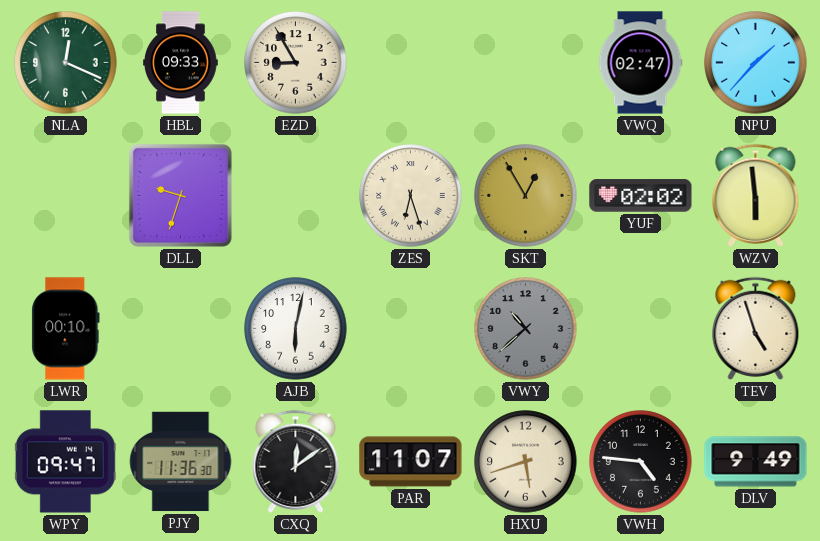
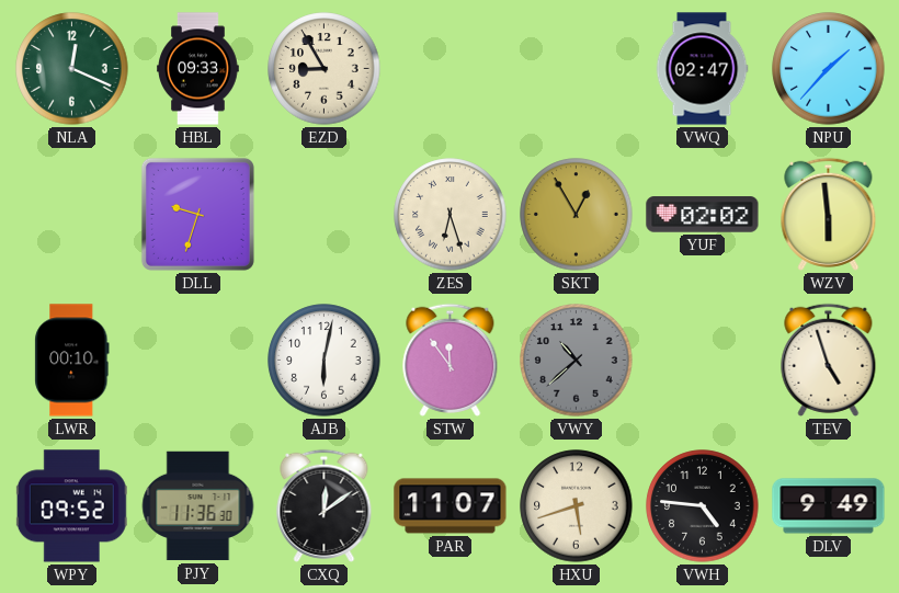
STW: none -> 11:54
WPY: 09:47 -> 09:52
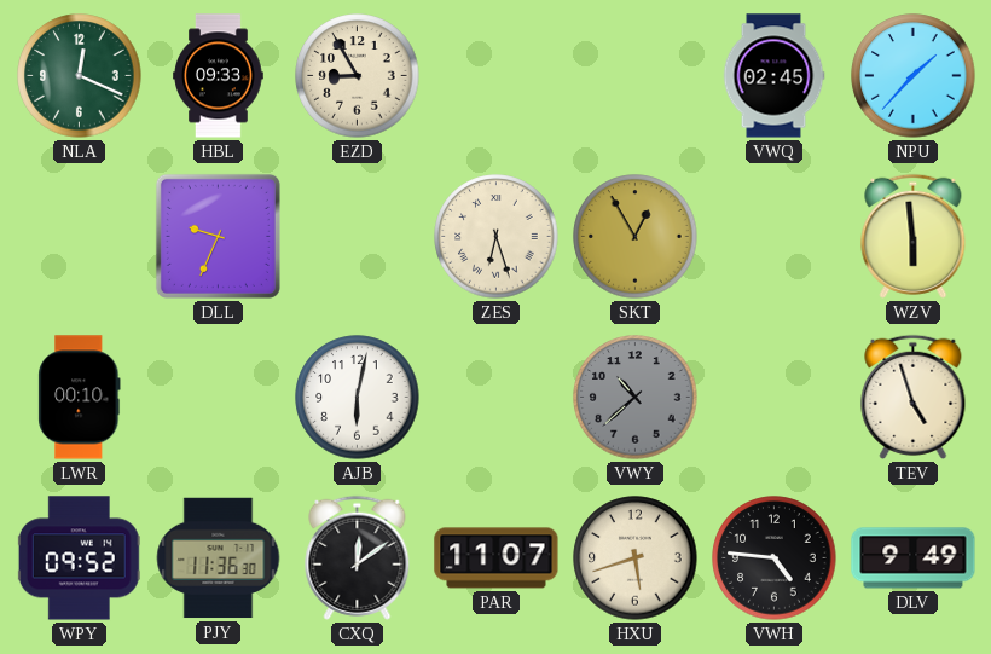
VWQ: 02:47 -> 02:45
DLL: 9:33 -> 9:34
YUF: 02:02 -> none
STW: 11:54 -> none
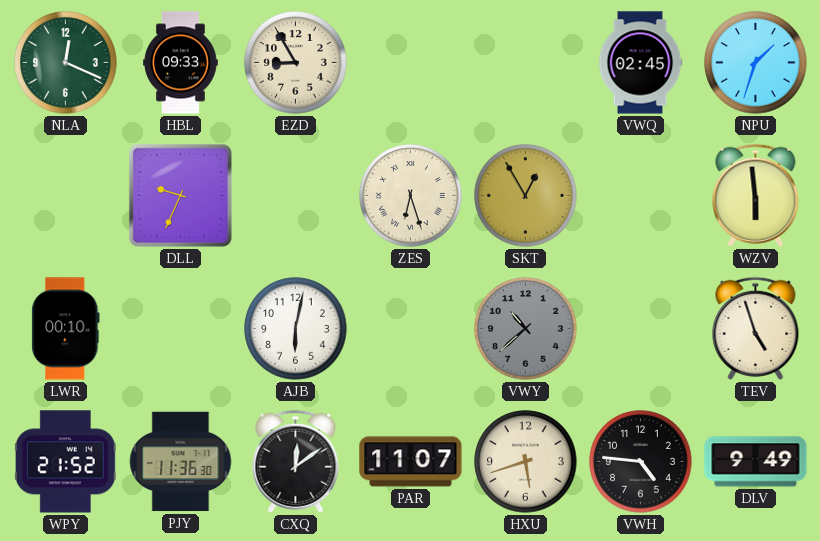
NPU: 1:37 -> 1:33
WPY: 09:52 -> 21:52
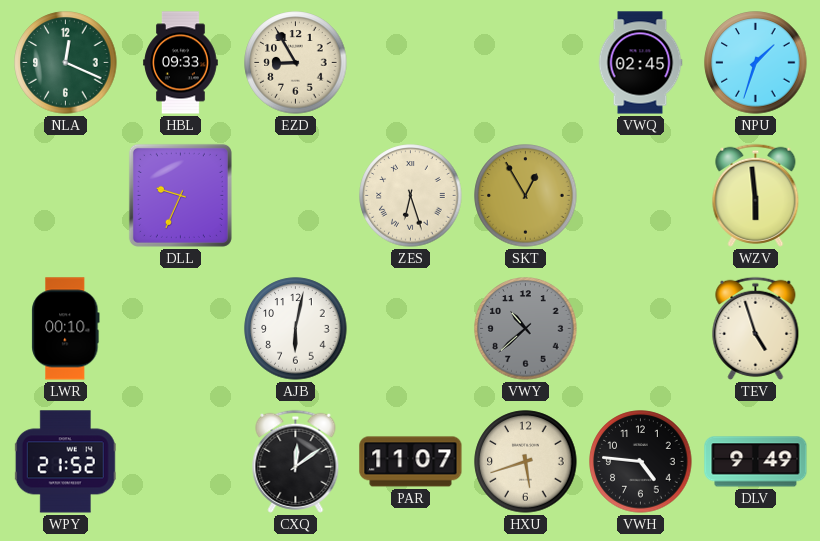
PJY: 11:36 -> none
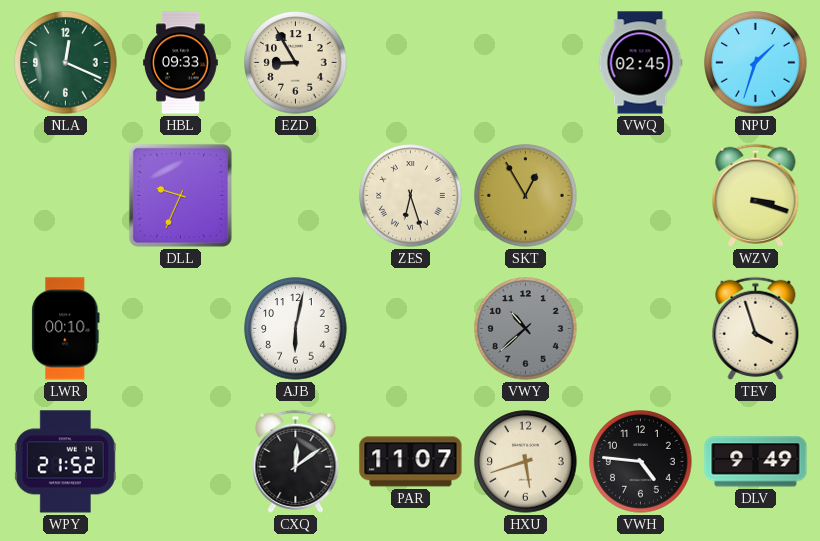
WZV: 5:59 -> 3:18
TEV: 4:57 -> 3:57
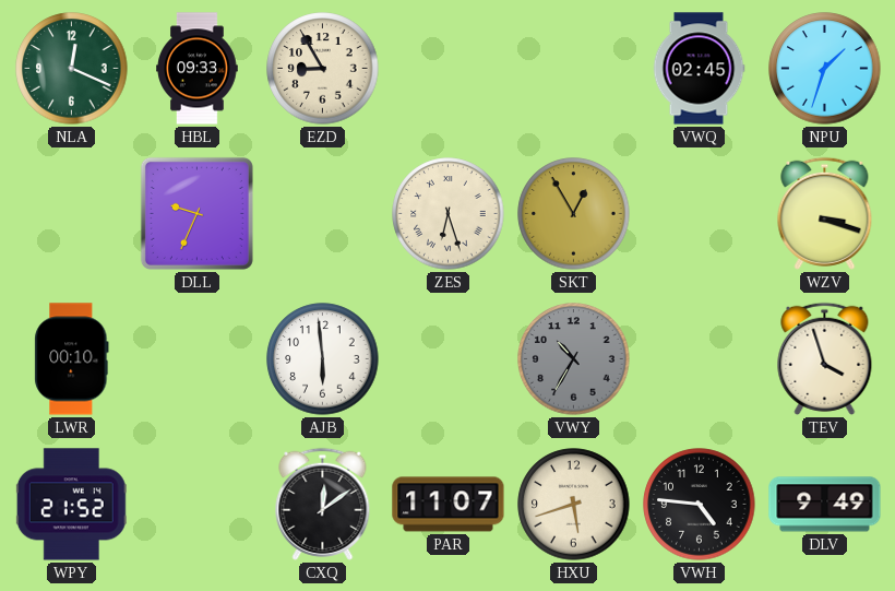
AJB: 6:02 -> 5:59
VWY: 10:38 -> 10:35
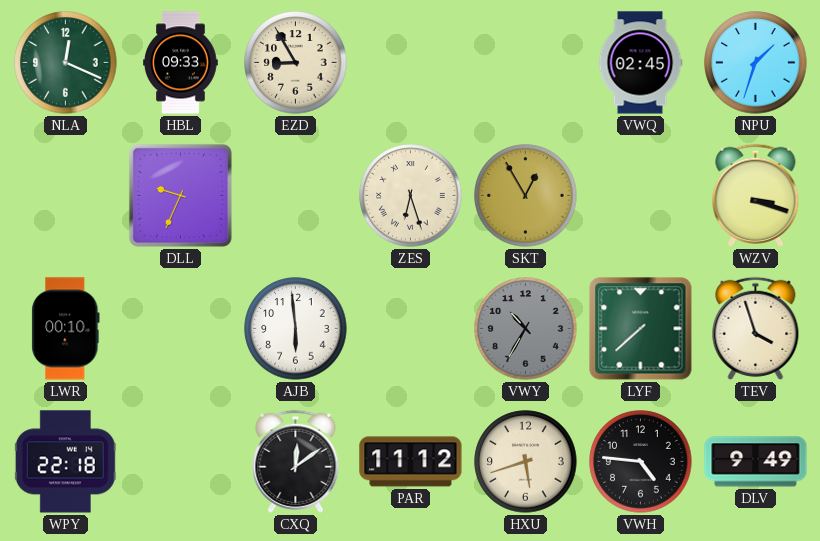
LYF: none -> 7:38
WPY: 21:52 -> 22:18
PAR: 11:07 -> 11:12
